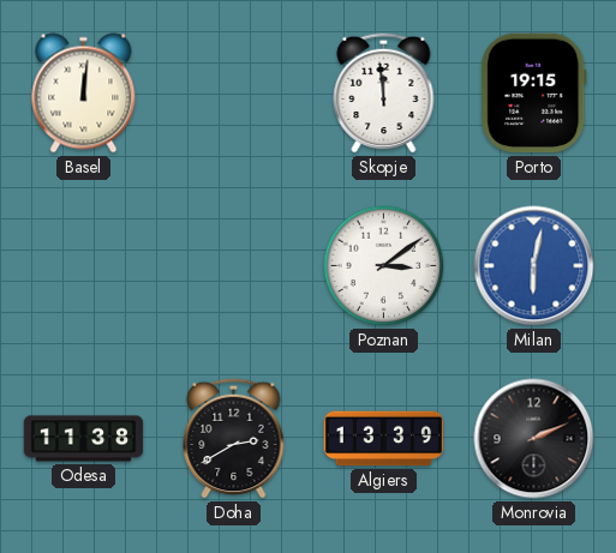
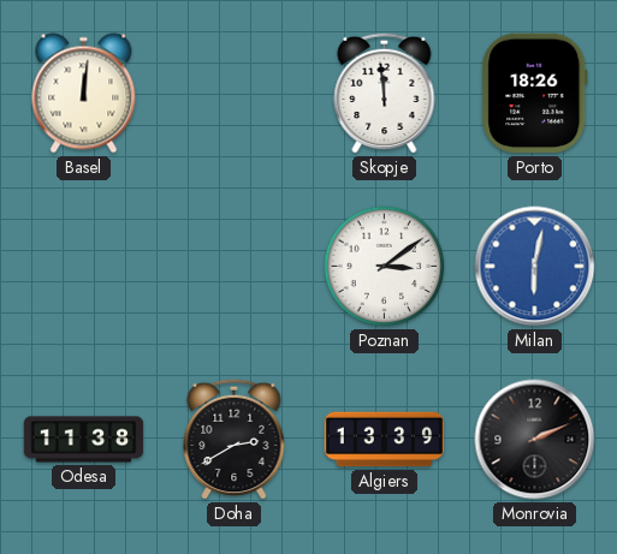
Porto: 19:15 -> 18:26
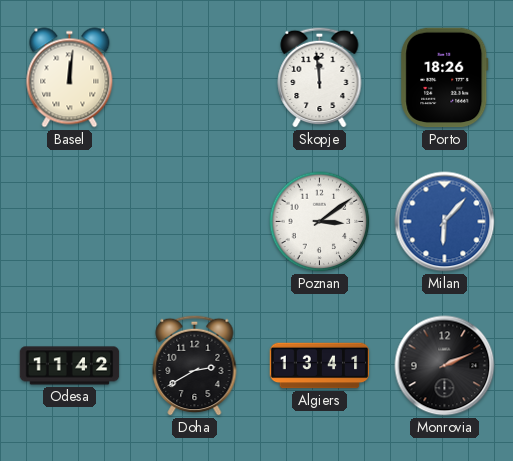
Milan: 6:02 -> 6:07
Odesa: 11:38 -> 11:42
Algiers: 13:39 -> 13:41
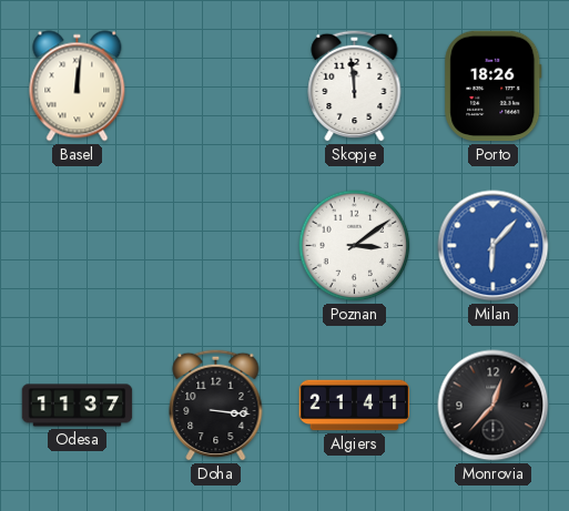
Odesa: 11:42 -> 11:37
Doha: 2:40 -> 3:16
Algiers: 13:41 -> 21:41
Monrovia: 2:11 -> 12:37
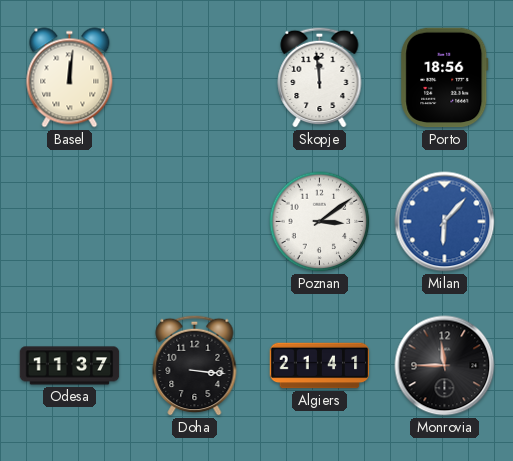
Porto: 18:26 -> 18:56
Monrovia: 12:37 -> 11:45
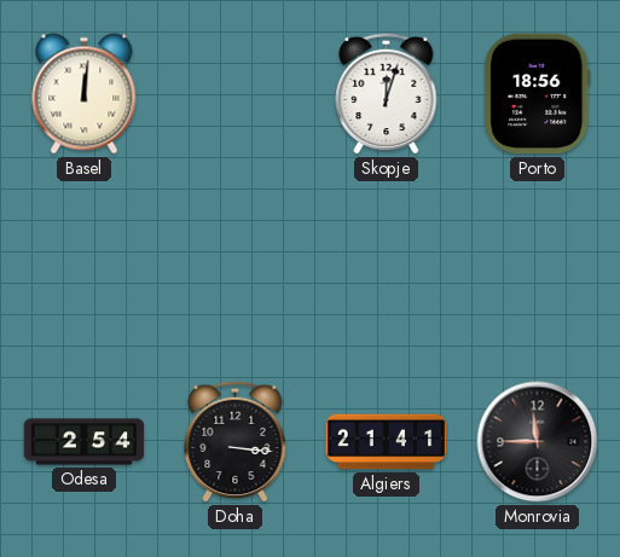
Skopje: 11:59 -> 12:03
Poznan: 3:09 -> none
Milan: 6:07 -> none
Odesa: 11:37 -> 2:54
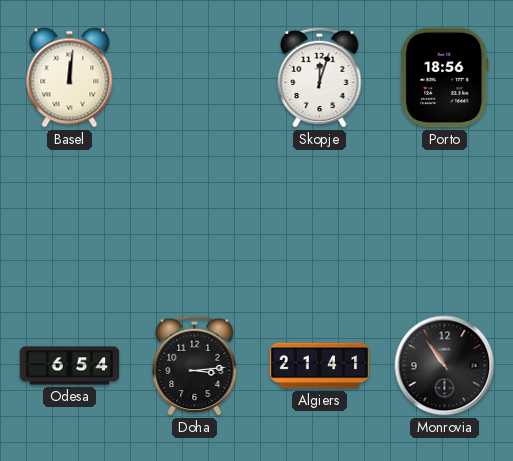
Odesa: 2:54 -> 6:54
Doha: 3:16 -> 3:14
Monrovia: 11:45 -> 10:54
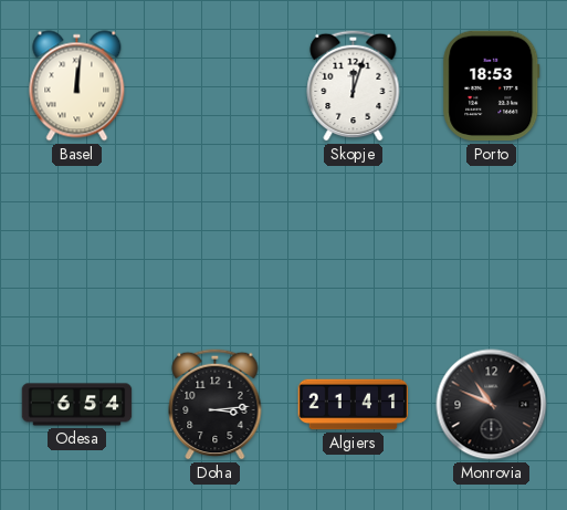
Porto: 18:56 -> 18:53
Monrovia: 10:54 -> 10:49
